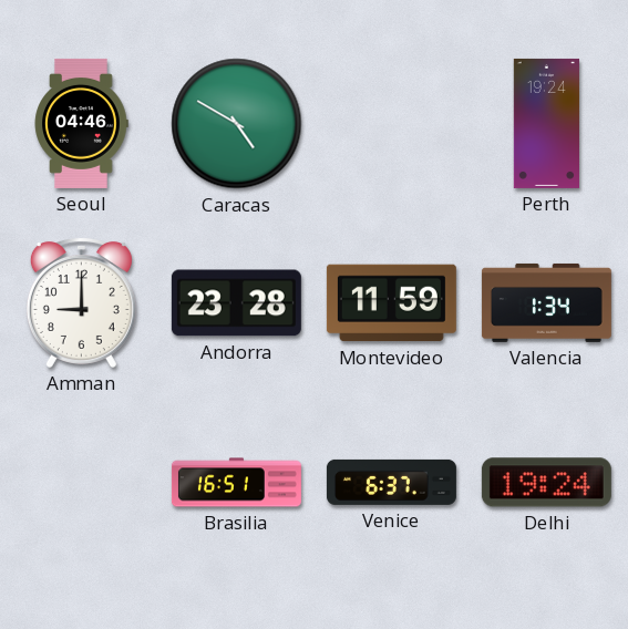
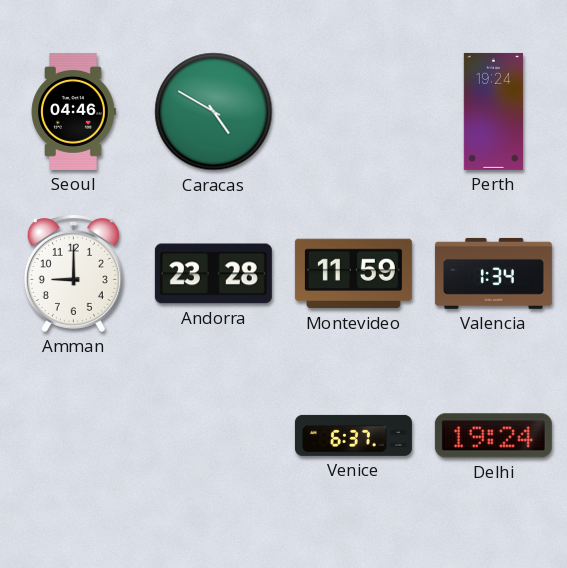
Brasilia: 16:51 -> none
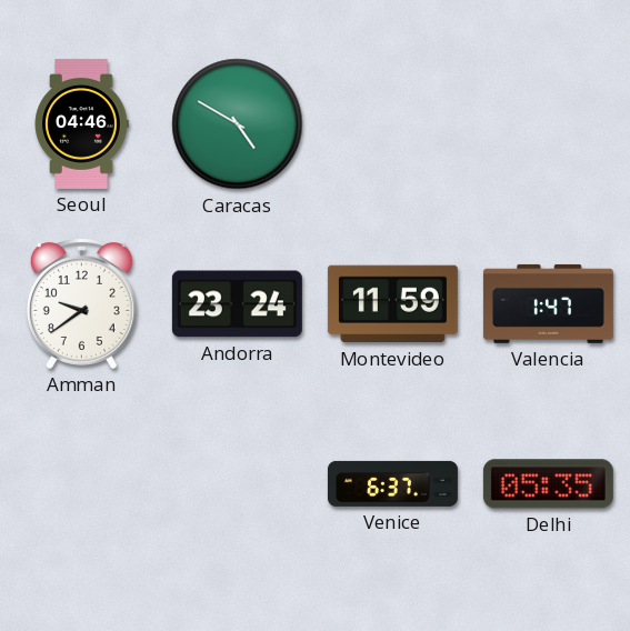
Perth: 19:24 -> none
Amman: 9:00 -> 9:39
Andorra: 23:28 -> 23:24
Valencia: 1:34 -> 1:47
Delhi: 19:24 -> 05:35
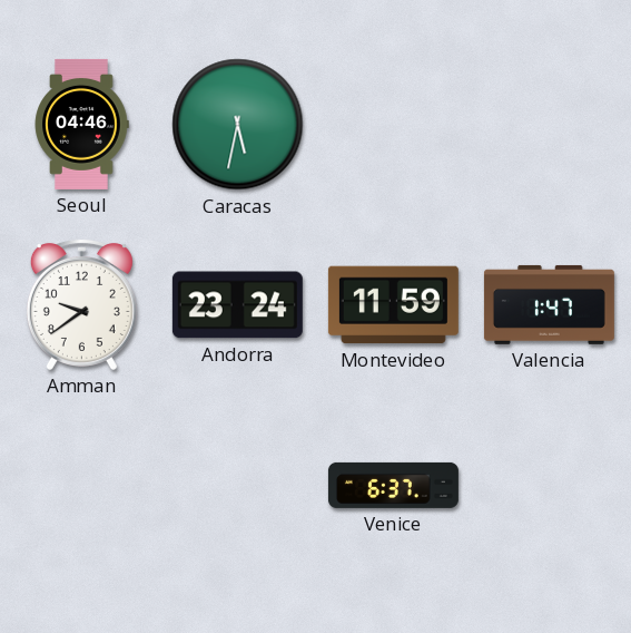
Caracas: 4:50 -> 5:32
Delhi: 05:35 -> none
